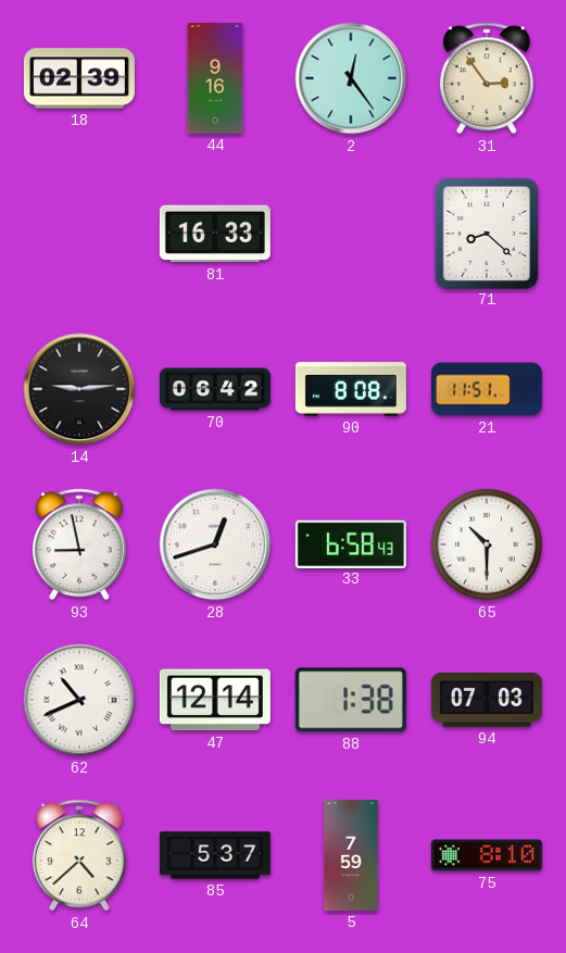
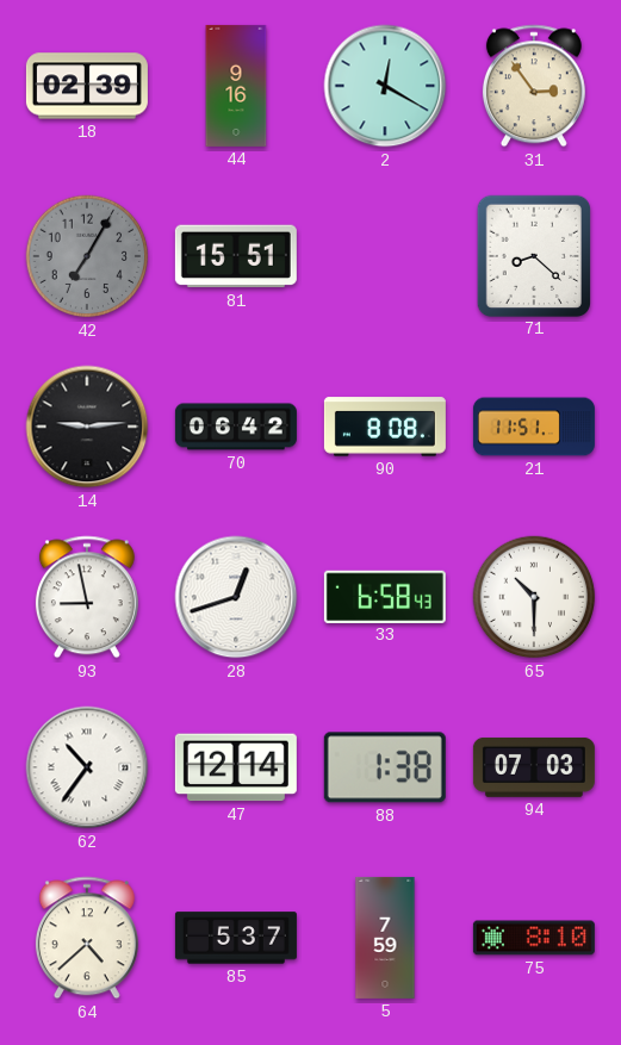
2: 12:24 -> 12:20
42: none -> 7:05
81: 16:33 -> 15:51
62: 10:41 -> 10:36
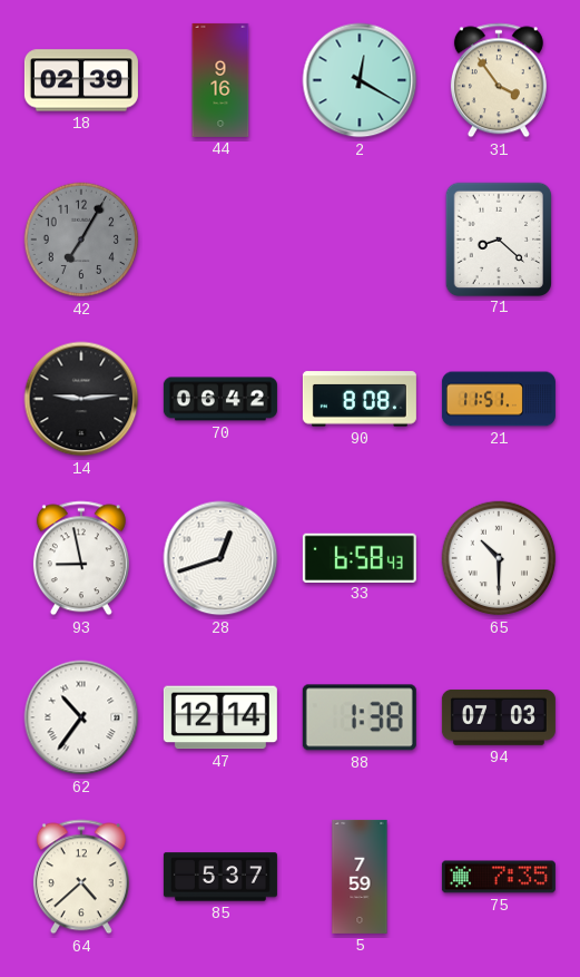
31: 2:54 -> 3:54
81: 15:51 -> none
75: 8:10 -> 7:35
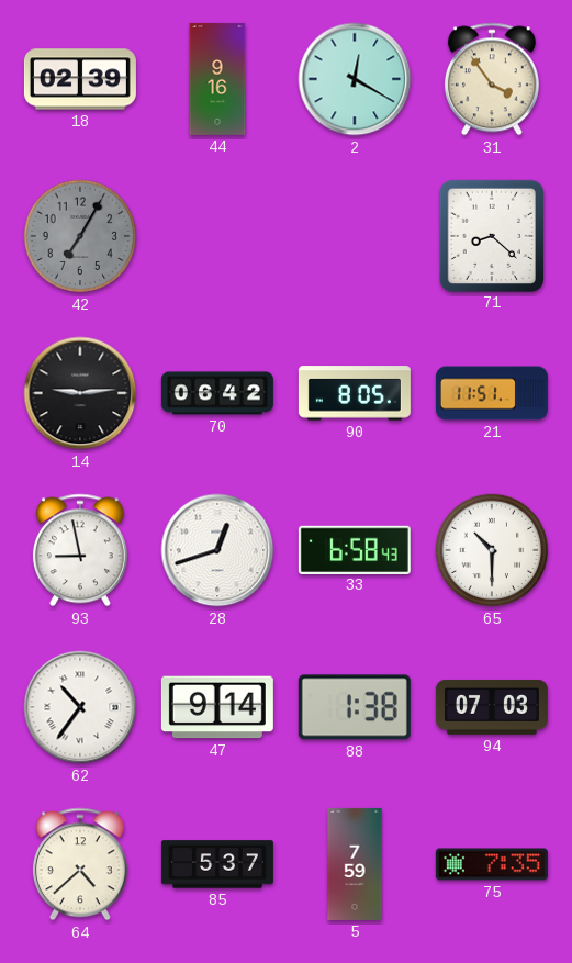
90: 8:08 -> 8:05
47: 12:14 -> 9:14
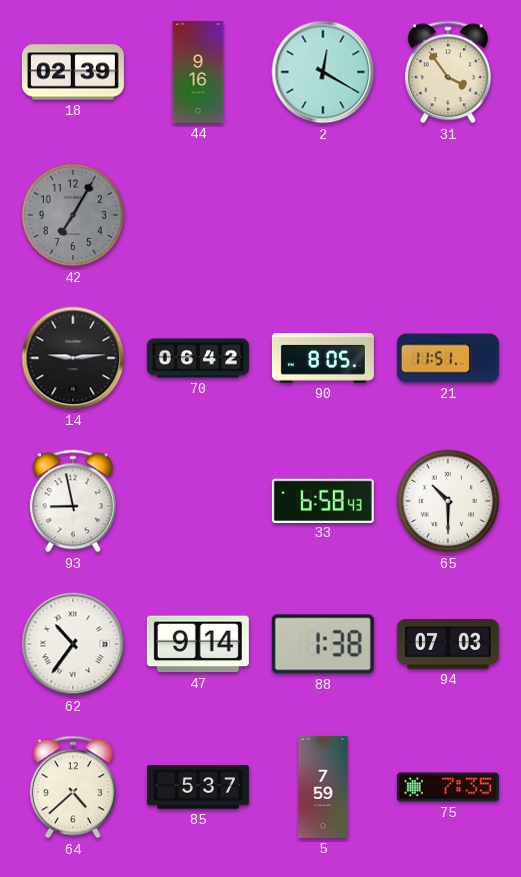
71: 8:22 -> none
28: 12:42 -> none
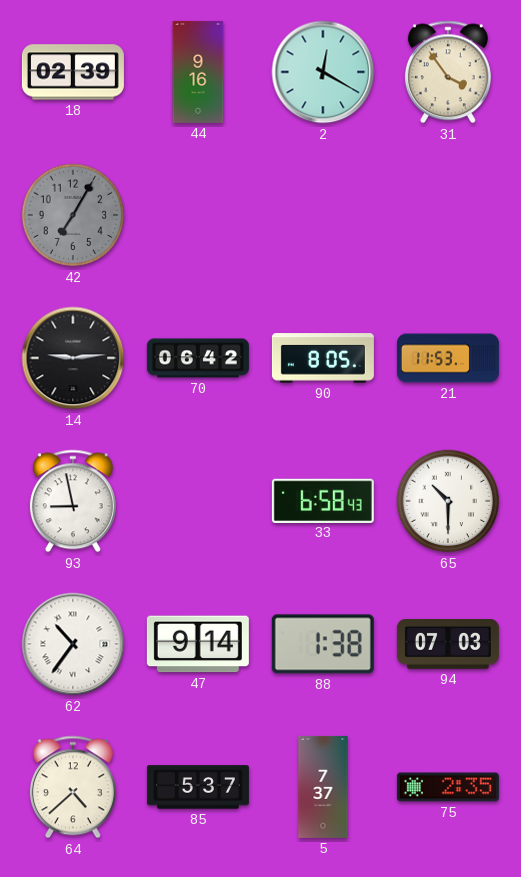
21: 11:51 -> 11:53
5: 7:59 -> 7:37
75: 7:35 -> 2:35
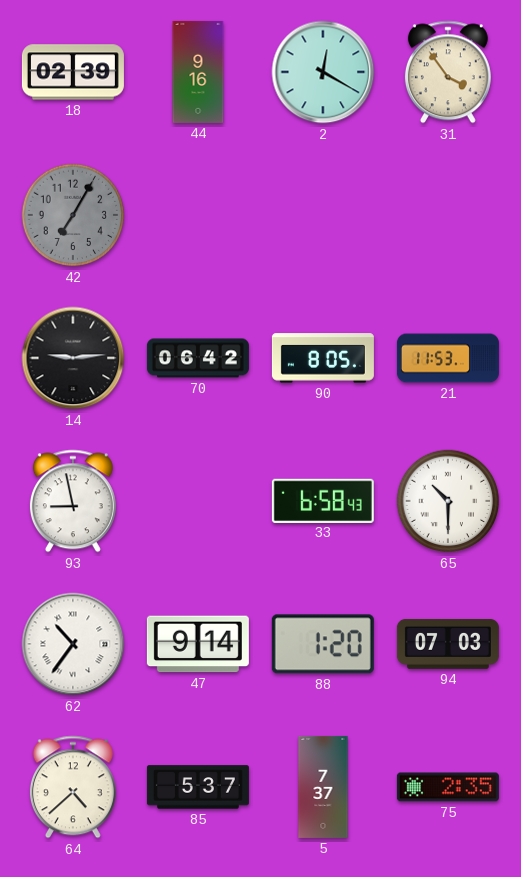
88: 1:38 -> 1:20
